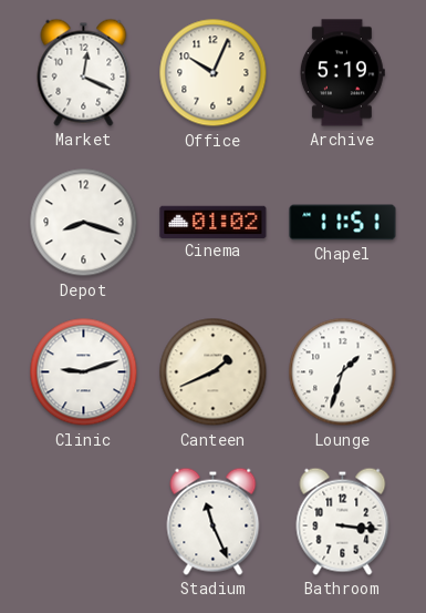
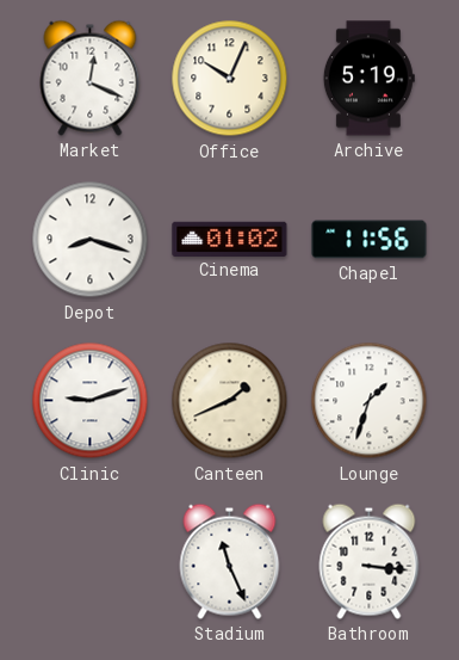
Chapel: 11:51 -> 11:56
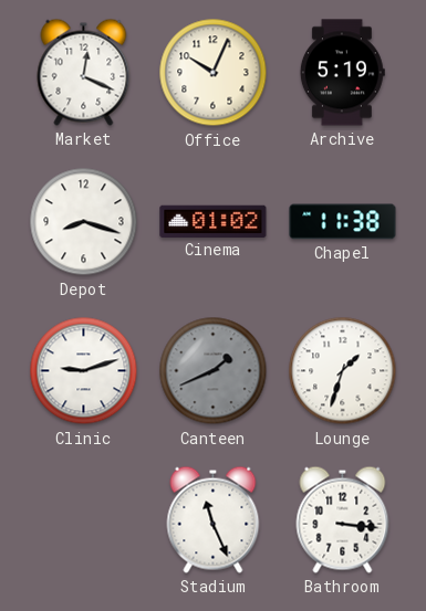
Chapel: 11:56 -> 11:38
Canteen dial: cream -> grey
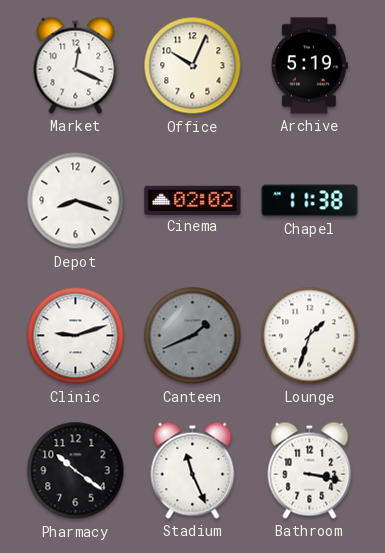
Cinema: 01:02 -> 02:02
Pharmacy: none -> 10:21
Bathroom: 3:16 -> 3:17
